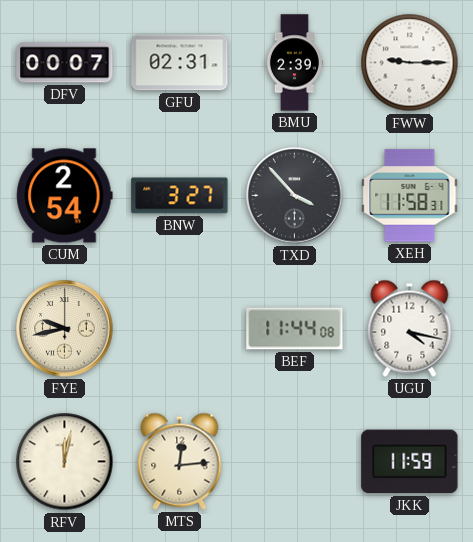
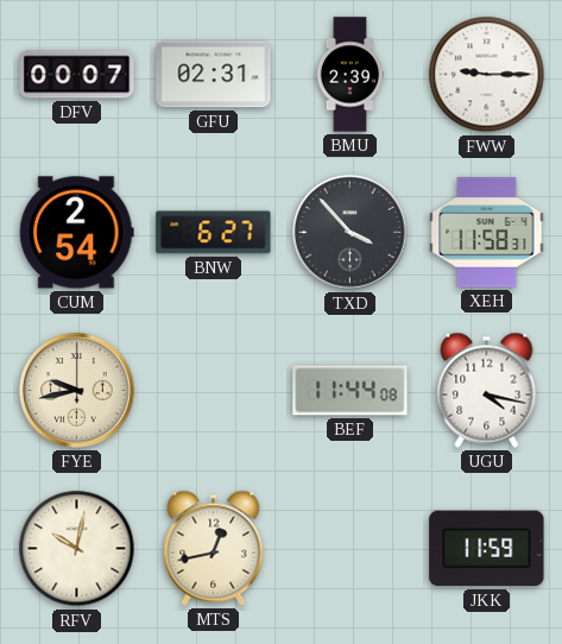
BNW: 3:27 -> 6:27
RFV: 12:02 -> 10:02
MTS: 12:14 -> 12:43
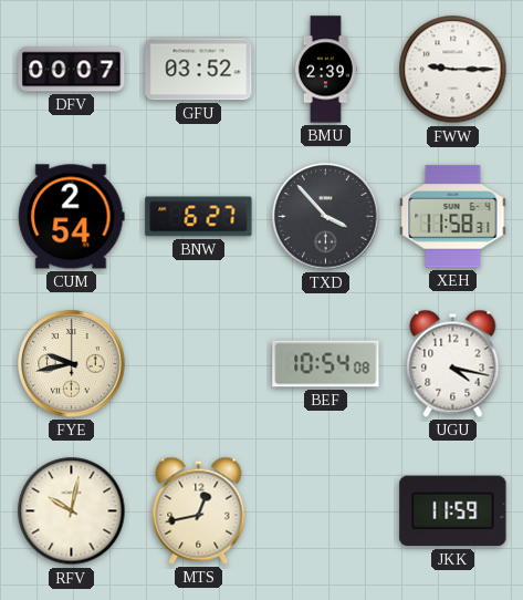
GFU: 02:31 -> 03:52
BEF: 11:44 -> 10:54
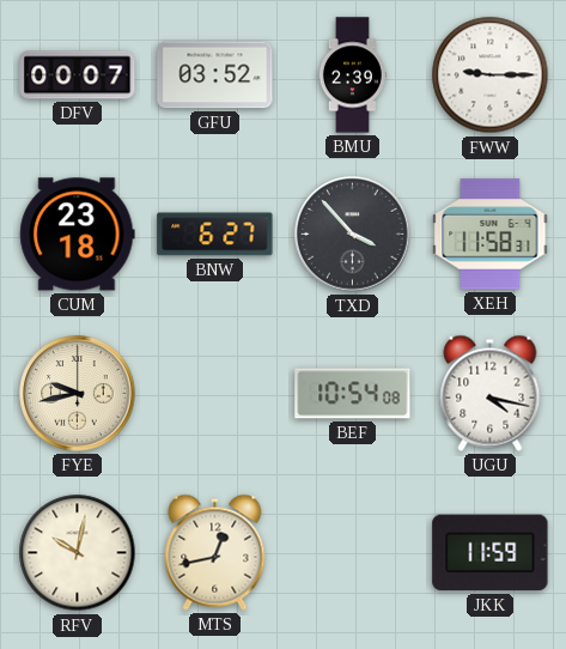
CUM: 2:54 -> 23:18
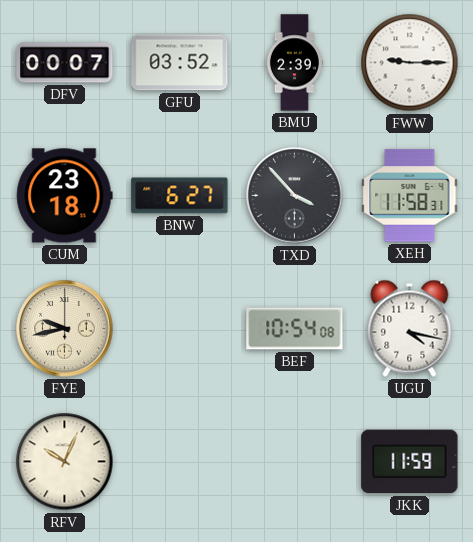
RFV: 10:02 -> 10:04
MTS: 12:43 -> none
